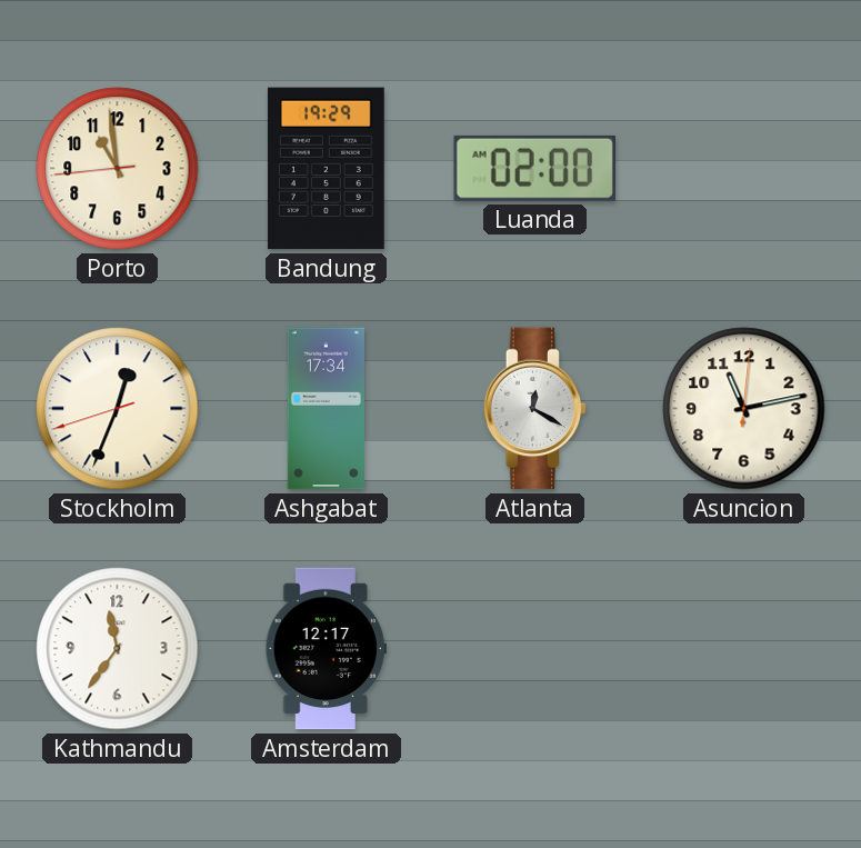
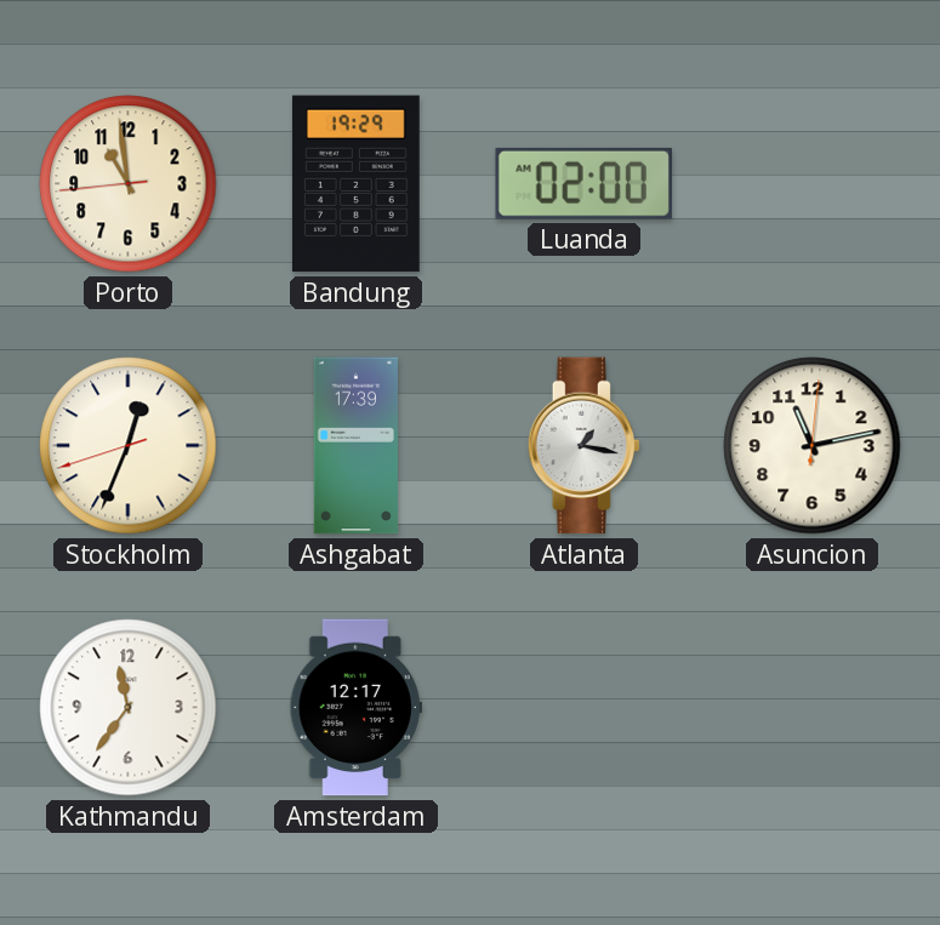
Ashgabat: 17:34 -> 17:39
Atlanta: 12:20 -> 1:17
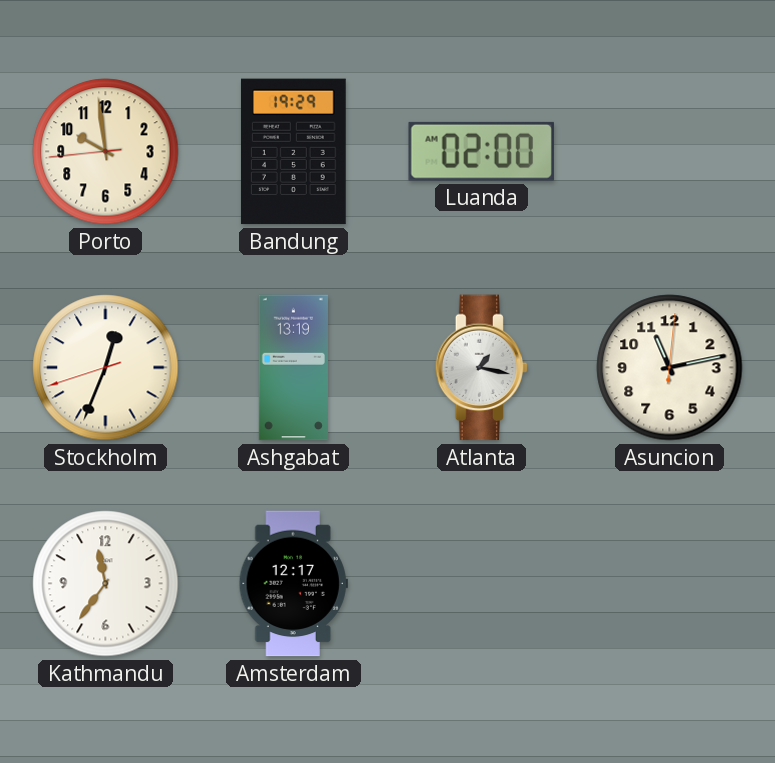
Porto: 10:58 -> 9:58
Ashgabat: 17:39 -> 13:19
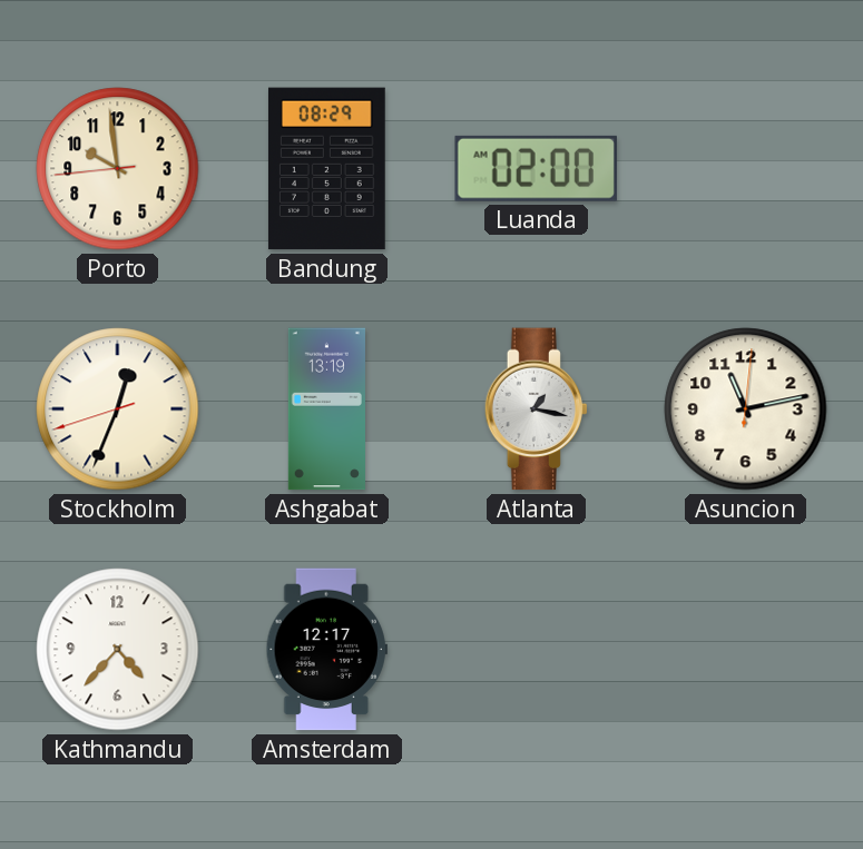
Bandung: 19:29 -> 08:29
Kathmandu: 11:36 -> 4:37
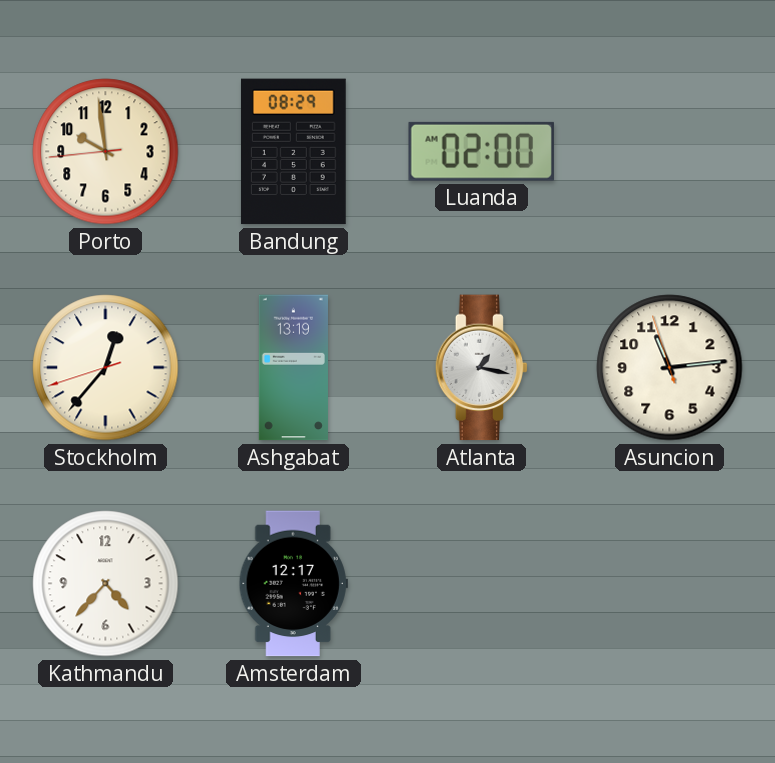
Stockholm: 12:33 -> 12:36
Asuncion: 11:13:01 -> 11:13:57
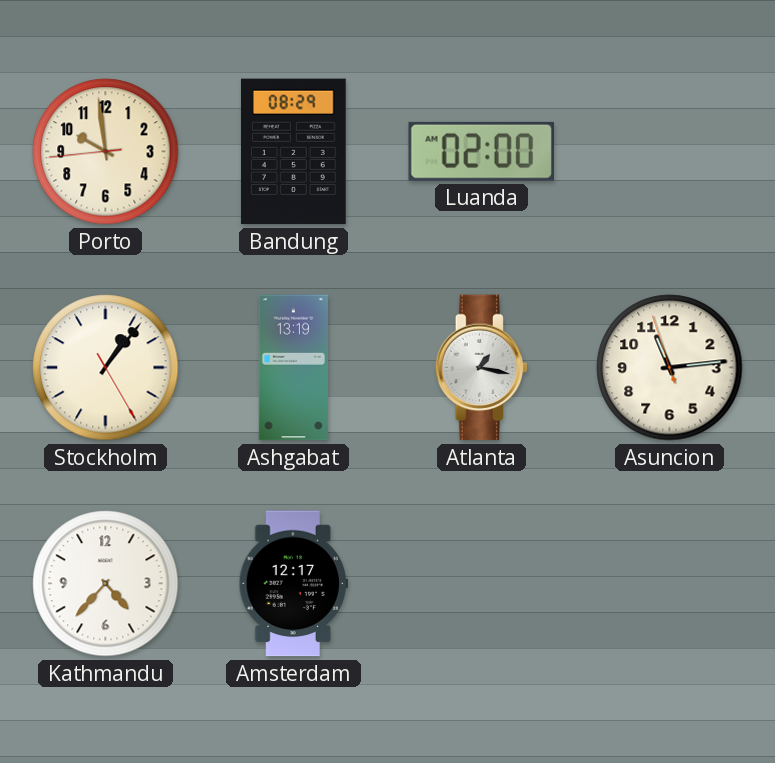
Stockholm: 12:36 -> 1:06
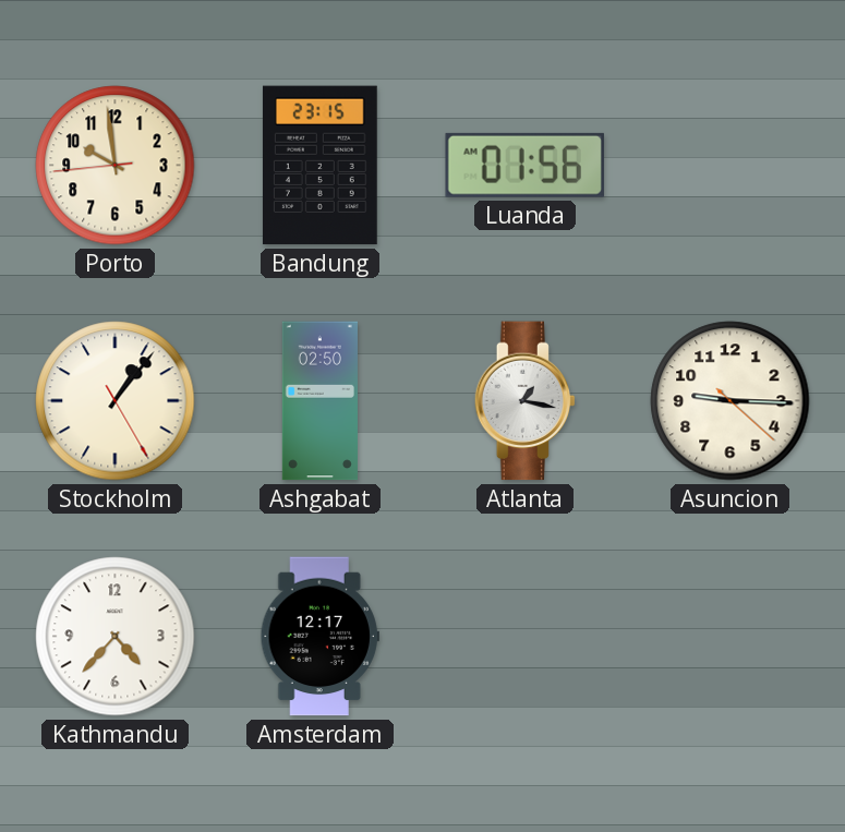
Bandung: 08:29 -> 23:15
Luanda: 02:00 -> 01:56
Ashgabat: 13:19 -> 02:50
Asuncion: 11:13 -> 9:15
